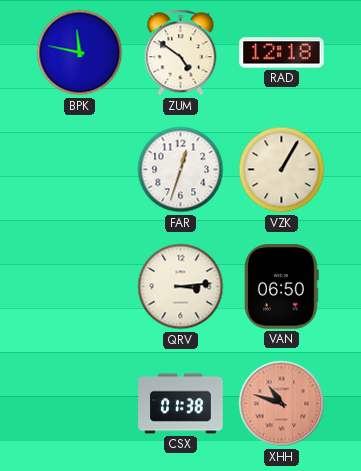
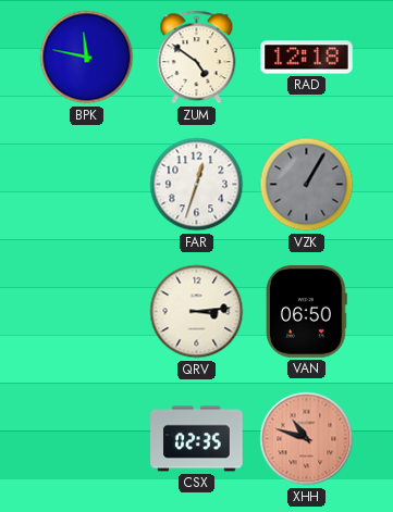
VZK dial: cream -> grey
CSX: 01:38 -> 02:35
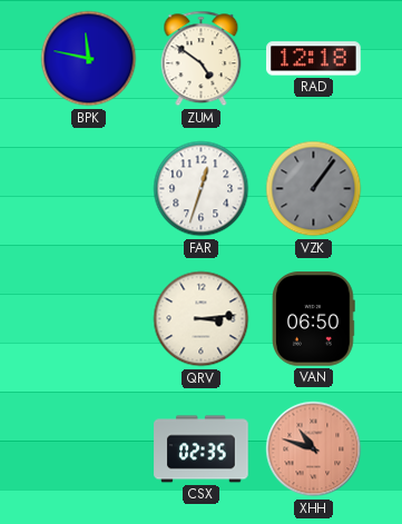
VZK: 1:05 -> 1:06
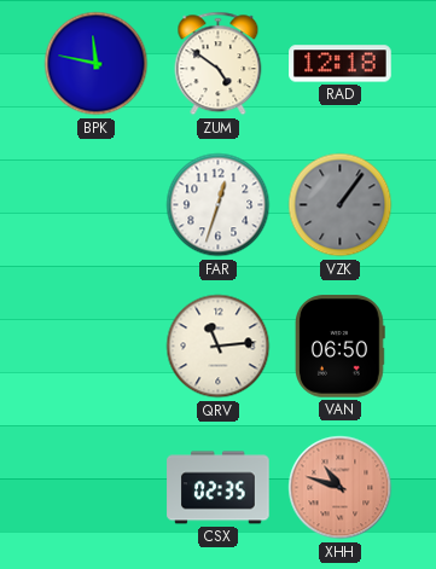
QRV: 3:14 -> 11:14
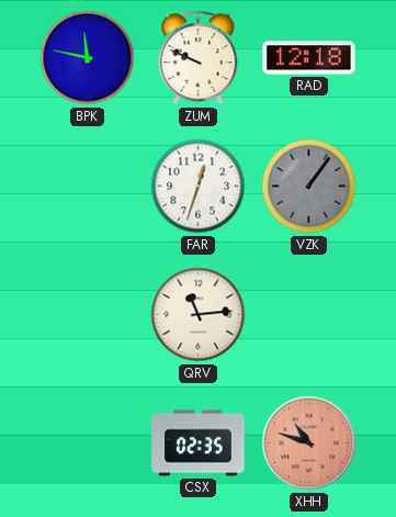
ZUM: 4:51 -> 9:49
VAN: 06:50 -> none
